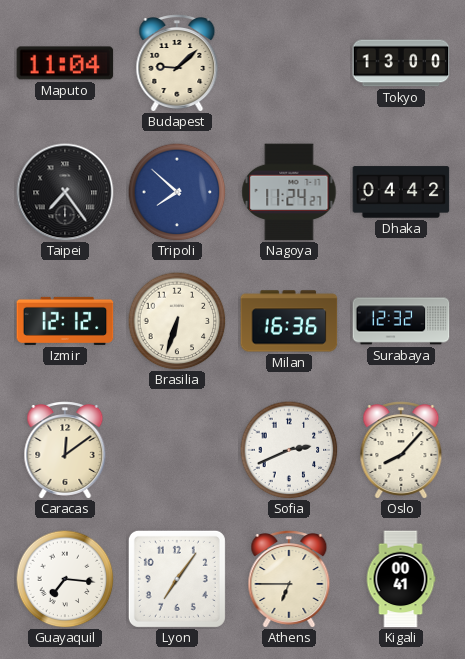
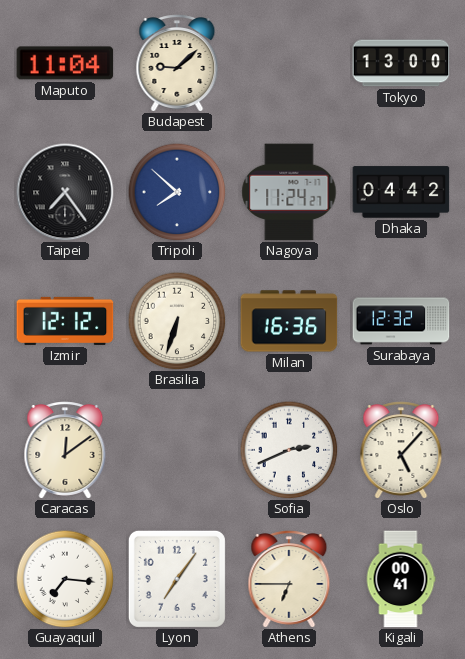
Oslo: 8:07 -> 5:07
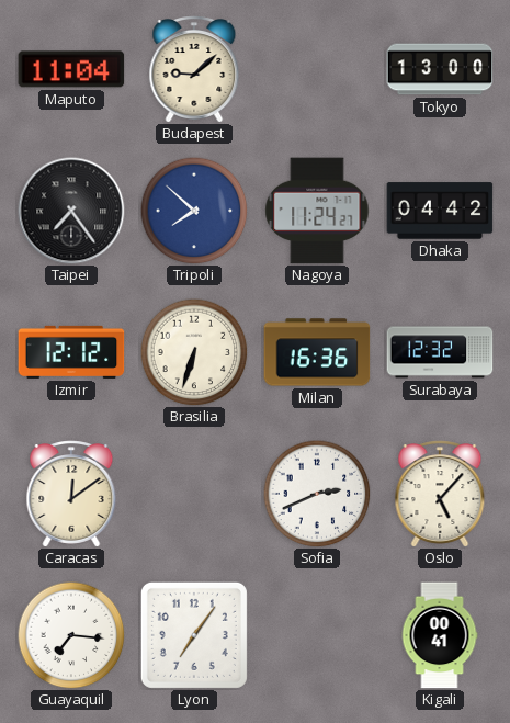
Athens: 6:45 -> none
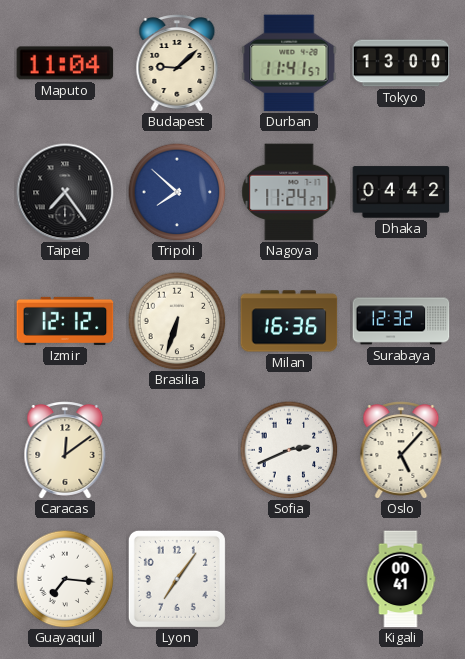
Durban: none -> 11:41
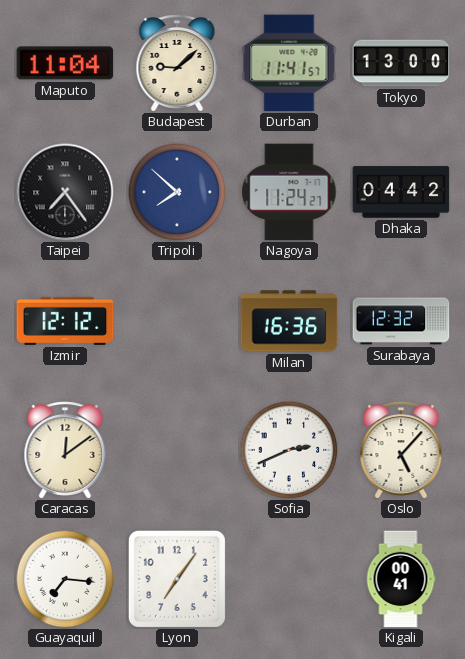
Brasilia: 6:33 -> none
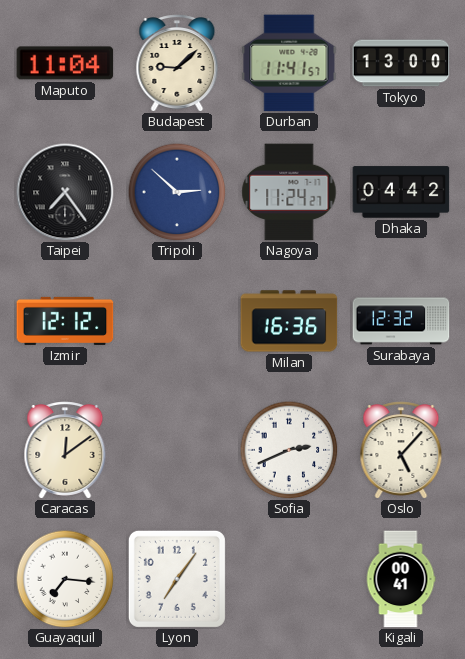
Tripoli: 7:52 -> 2:52
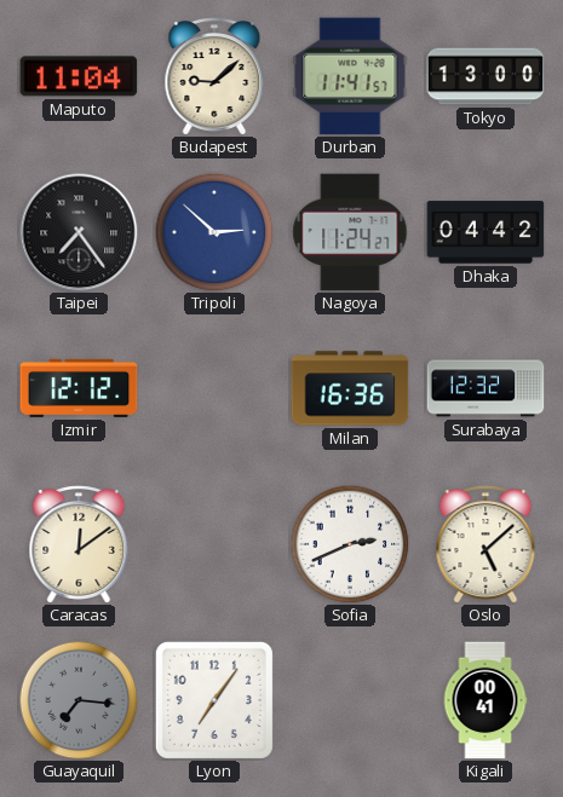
Oslo: 5:07 -> 5:08
Guayaquil dial: white -> grey
